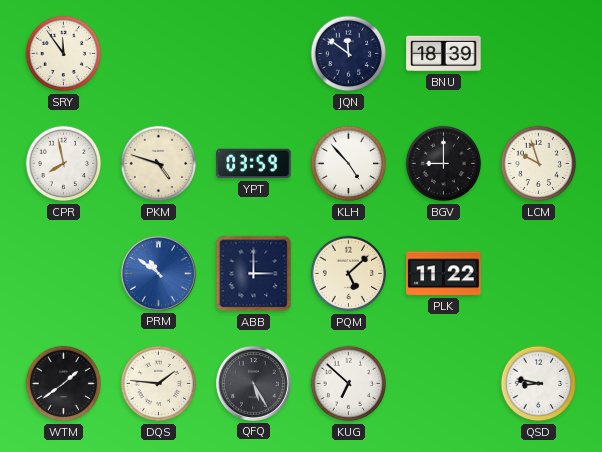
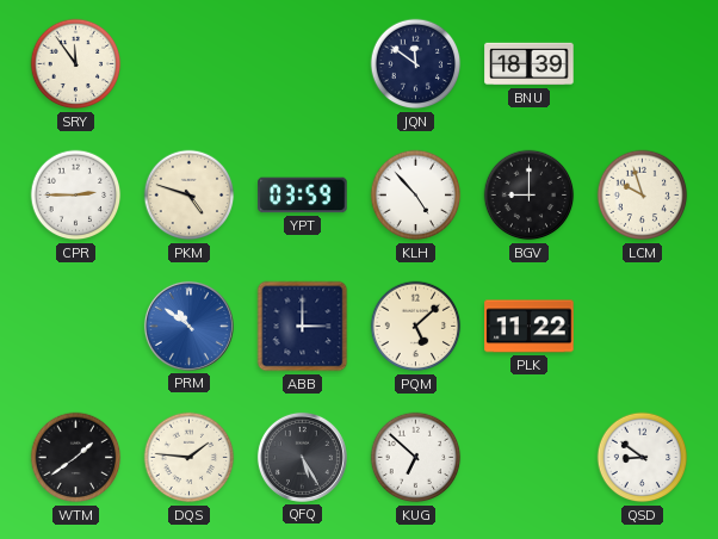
CPR: 7:58 -> 2:45
QSD: 8:47 -> 8:51
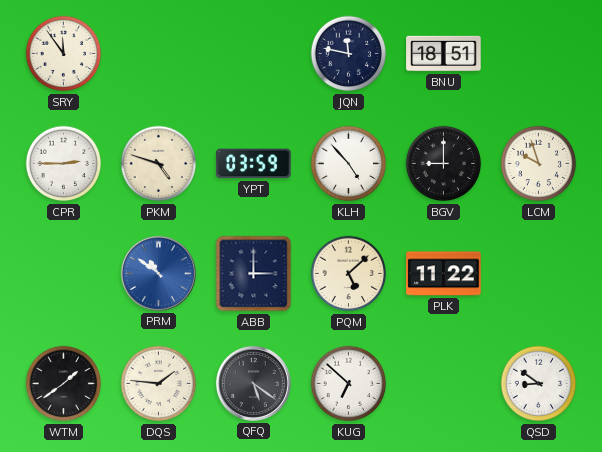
JQN: 11:51 -> 11:47
BNU: 18:39 -> 18:51
QFQ: 5:25 -> 5:21
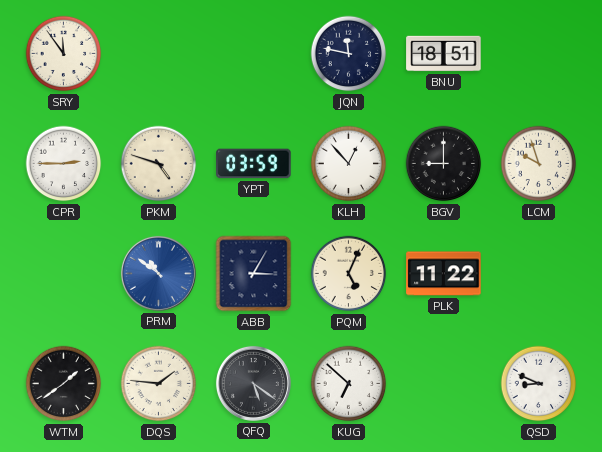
KLH: 4:53 -> 12:53
ABB: 3:00 -> 3:05
PQM: 5:08 -> 5:04
QSD: 8:51 -> 8:49
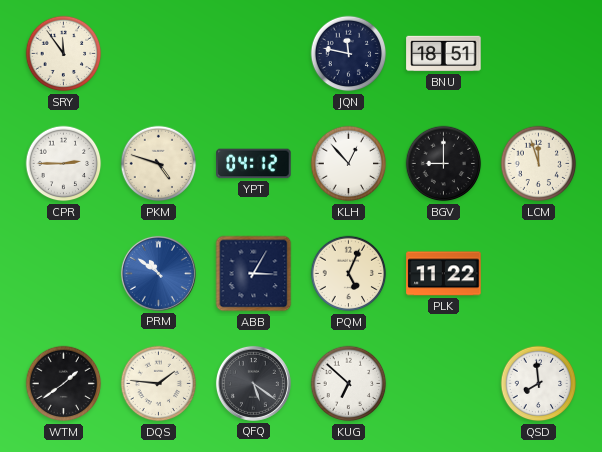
YPT: 03:59 -> 04:12
LCM: 9:57 -> 11:57
QSD: 8:49 -> 7:59
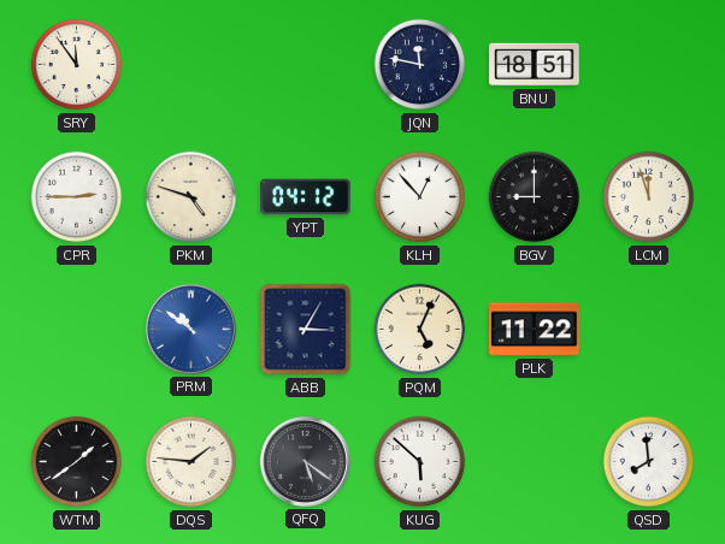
KUG: 6:52 -> 5:52
